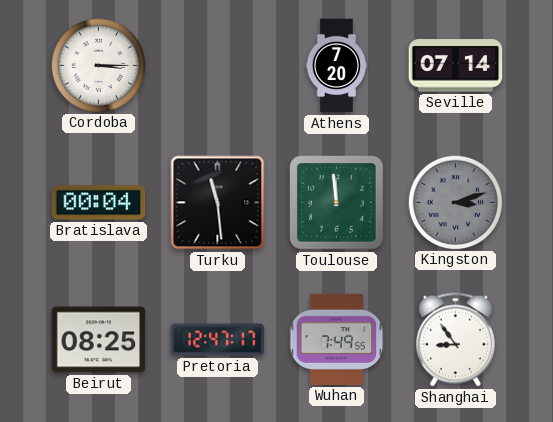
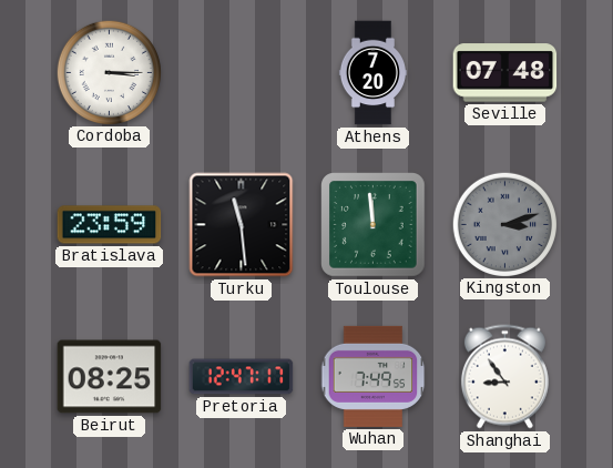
Seville: 07:14 -> 07:48
Bratislava: 00:04 -> 23:59
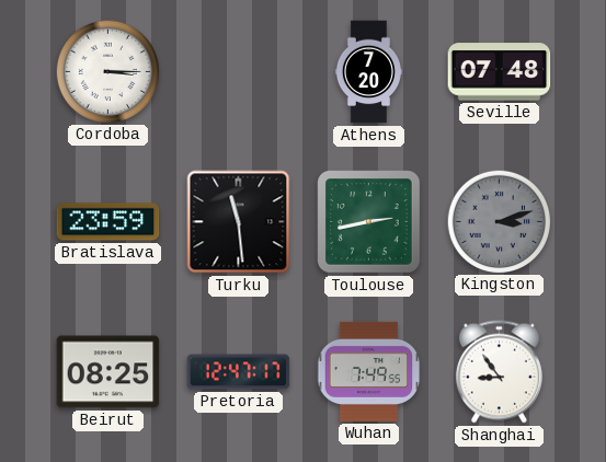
Toulouse: 11:59 -> 2:43
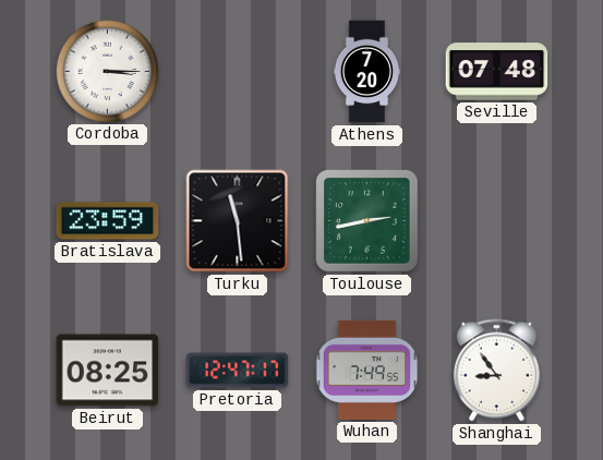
Kingston: 3:12 -> none
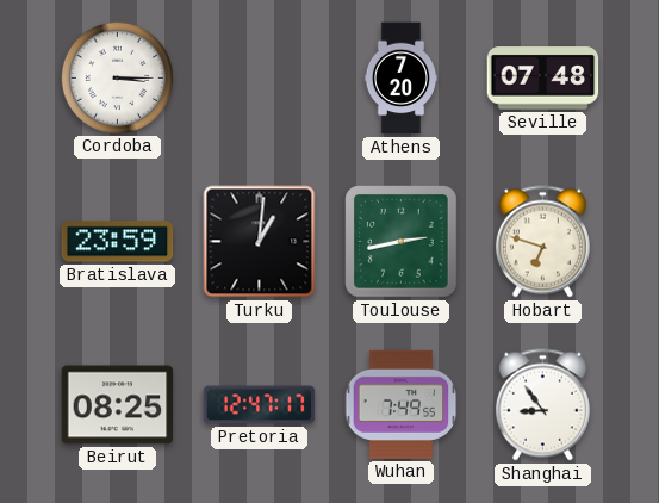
Turku: 11:29 -> 1:01
Hobart: none -> 6:48
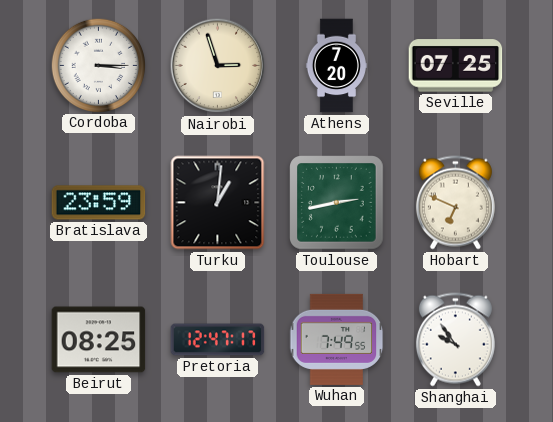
Nairobi: none -> 2:57
Seville: 07:48 -> 07:25
Hobart: 6:48 -> 6:49
Shanghai: 8:54 -> 9:54
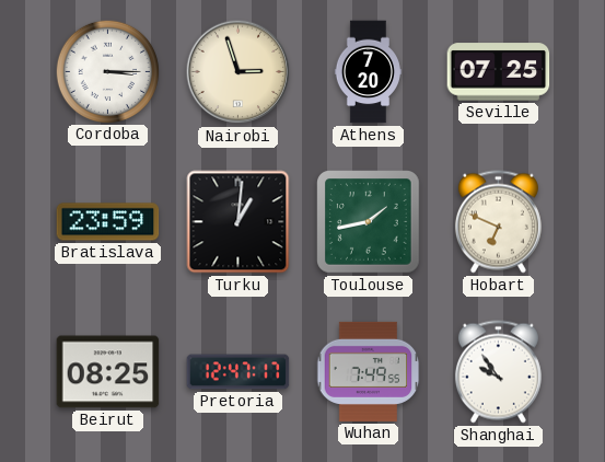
Toulouse: 2:43 -> 1:43
